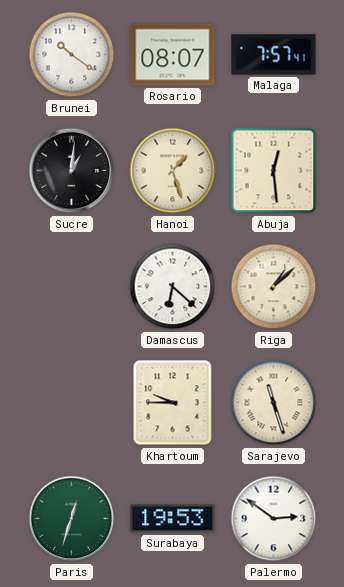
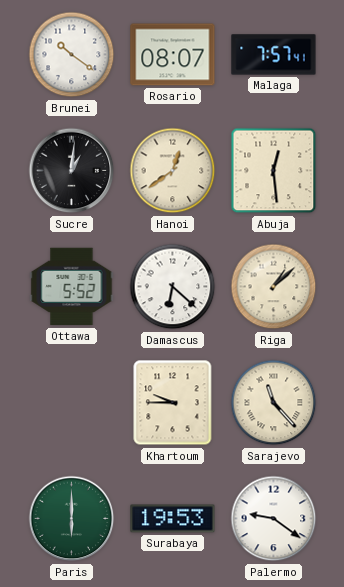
Hanoi: 1:27 -> 12:39
Ottawa: none -> 5:52
Sarajevo: 11:27 -> 11:23
Paris: 12:33 -> 6:00
Palermo: 2:51 -> 9:21
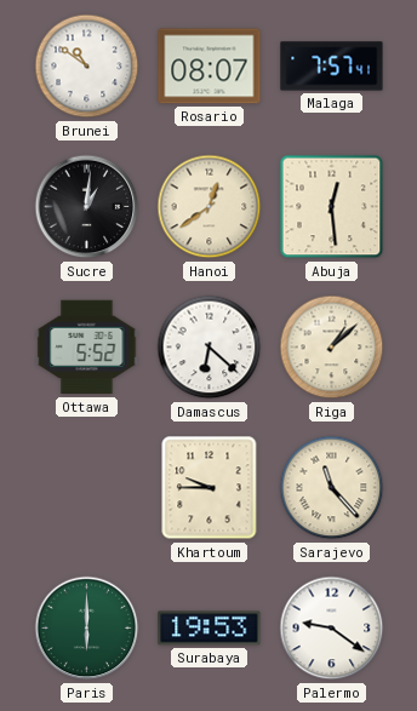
Brunei: 10:21 -> 10:51
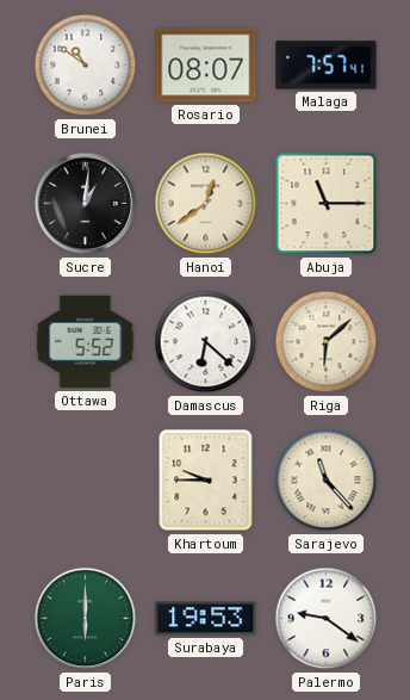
Abuja: 12:29 -> 11:15
Riga: 1:08 -> 6:08
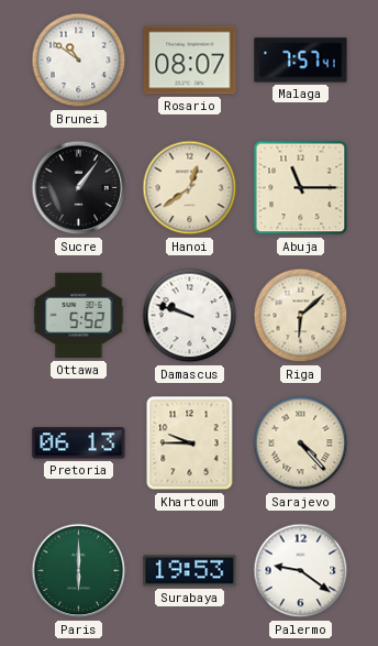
Sucre: 1:01 -> 1:06
Damascus: 6:22 -> 9:48
Pretoria: none -> 06:13
Sarajevo: 11:23 -> 4:23
